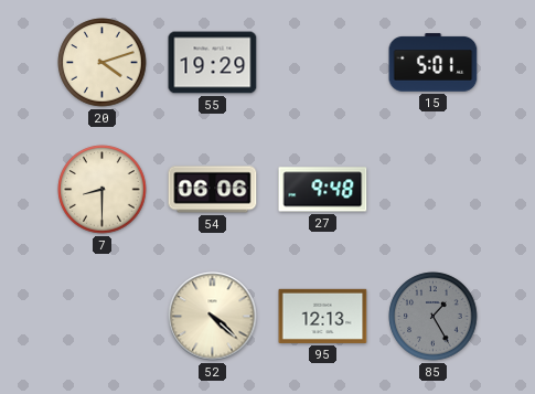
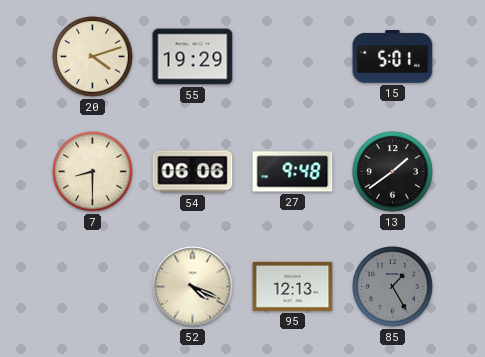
13: none -> 1:39
52: 4:22 -> 4:19
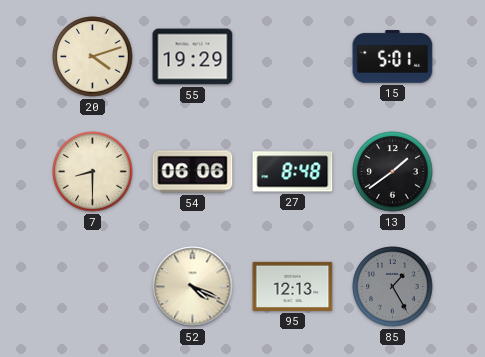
27: 9:48 -> 8:48
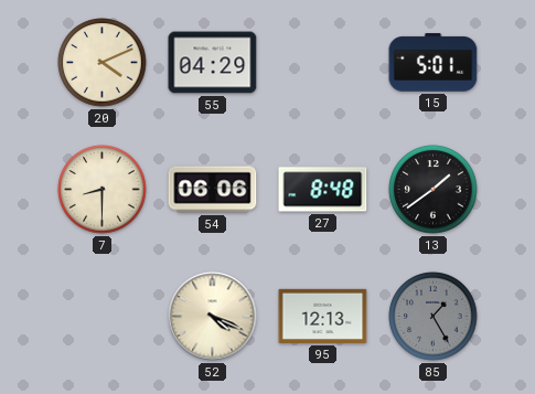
20: 4:12 -> 4:11
55: 19:29 -> 04:29
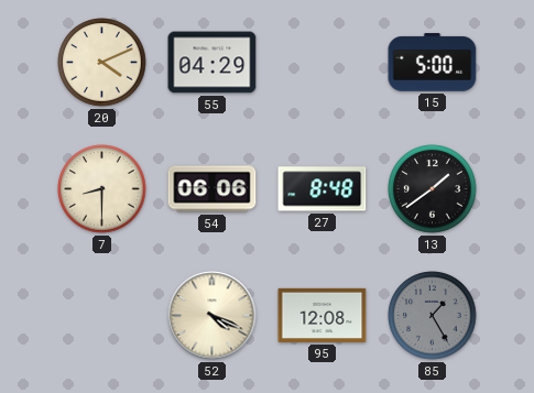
15: 5:01 -> 5:00
95: 12:13 -> 12:08
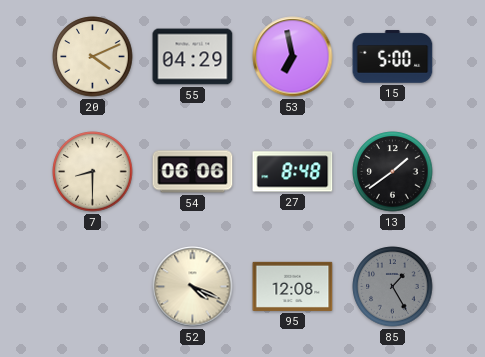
53: none -> 6:58
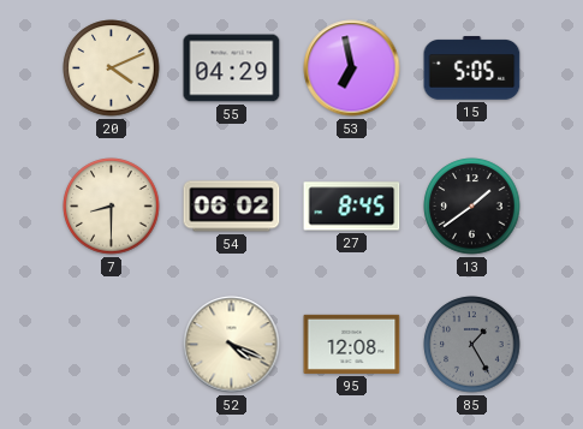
15: 5:00 -> 5:05
54: 06:06 -> 06:02
27: 8:48 -> 8:45
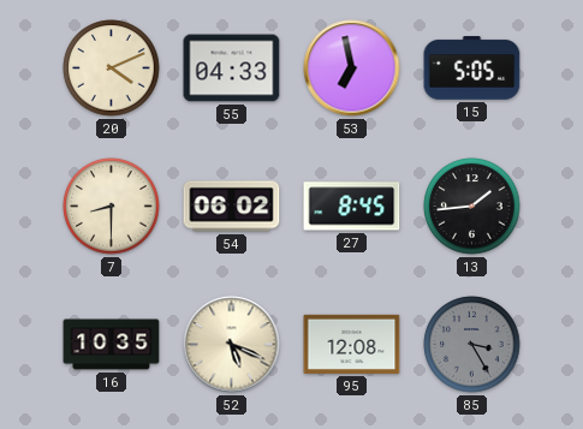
55: 04:29 -> 04:33
13: 1:39 -> 1:44
16: none -> 10:35
52: 4:19 -> 5:19
85: 1:25 -> 3:25
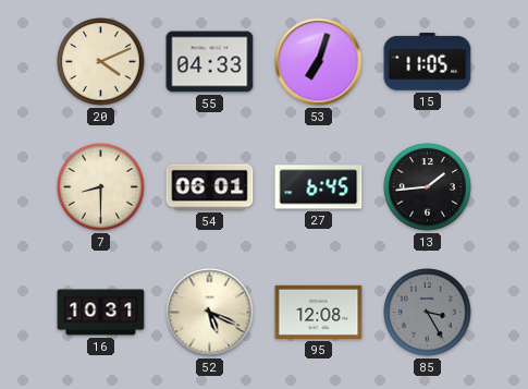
53: 6:58 -> 7:03
15: 5:05 -> 11:05
54: 06:02 -> 06:01
27: 8:45 -> 6:45
16: 10:35 -> 10:31
